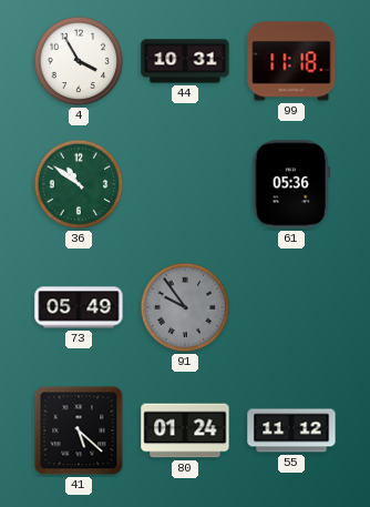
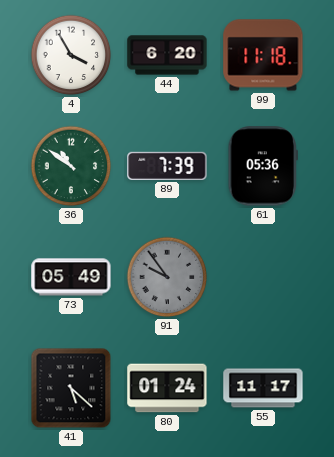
44: 10:31 -> 6:20
89: none -> 7:39
55: 11:12 -> 11:17
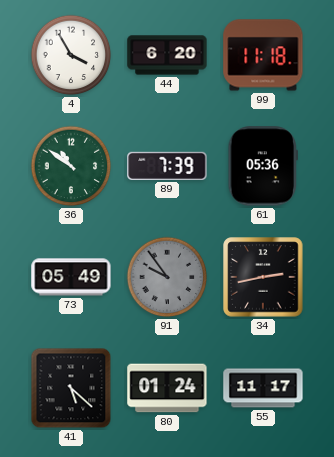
34: none -> 2:43
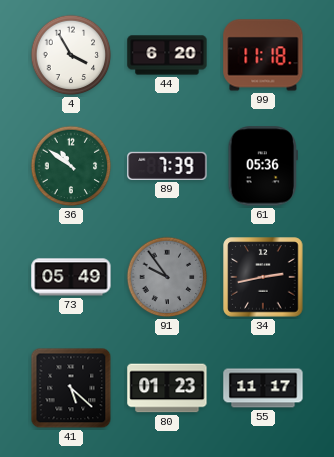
80: 01:24 -> 01:23
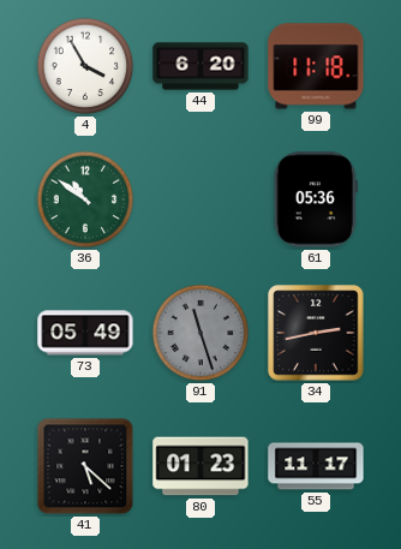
89: 7:39 -> none
91: 9:54 -> 11:27
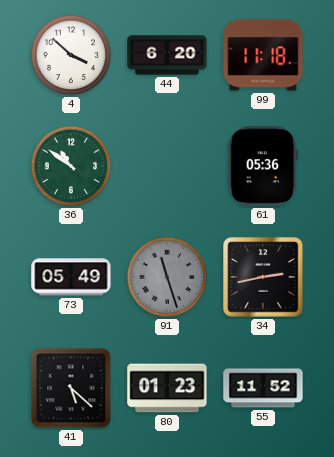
4: 3:55 -> 3:52
55: 11:17 -> 11:52
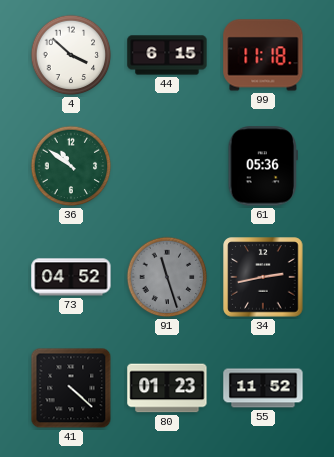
44: 6:20 -> 6:15
73: 05:49 -> 04:52
41: 5:22 -> 4:22
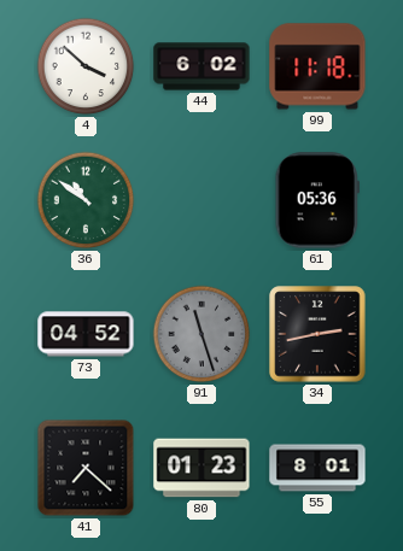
44: 6:15 -> 6:02
41: 4:22 -> 7:22
55: 11:52 -> 8:01
